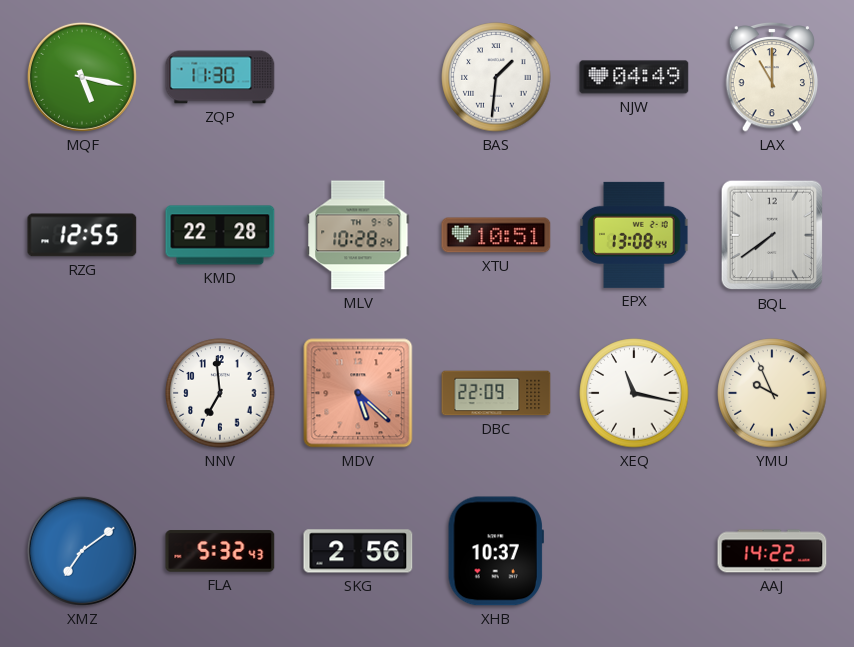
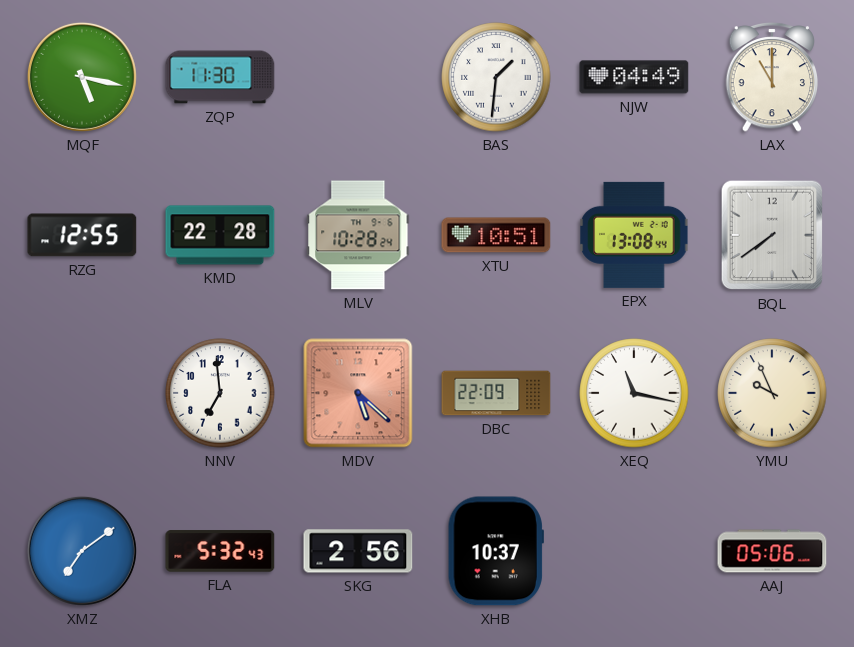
AAJ: 14:22 -> 05:06
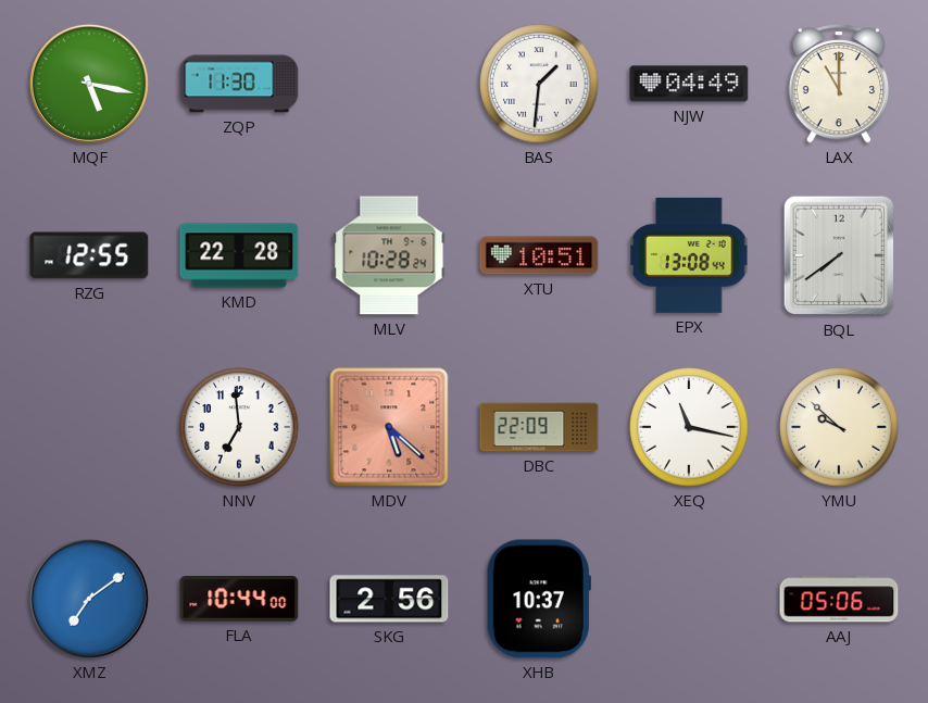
YMU: 9:56 -> 9:52
FLA: 5:32 -> 10:44
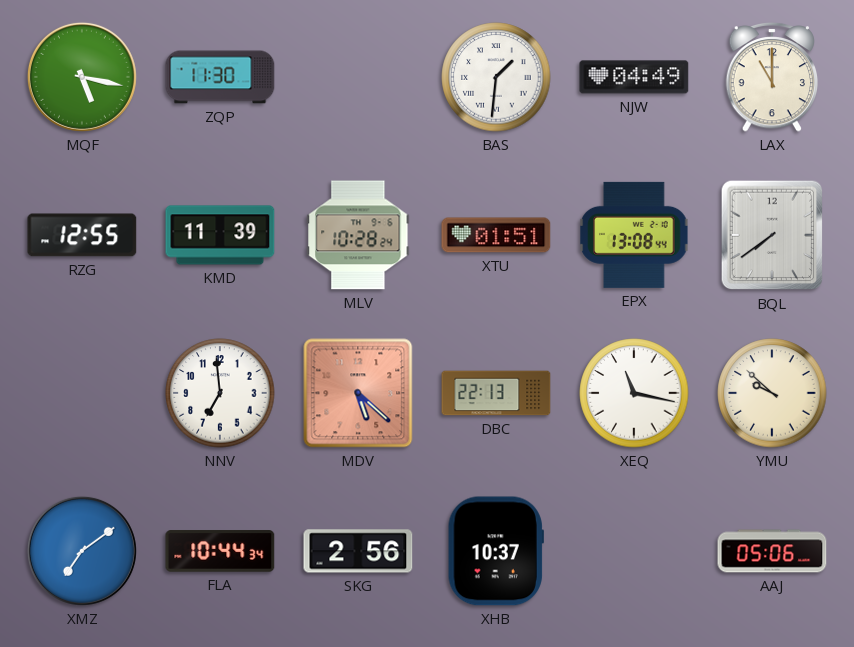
KMD: 22:28 -> 11:39
XTU: 10:51 -> 01:51
DBC: 22:09 -> 22:13
FLA: 10:44:00 -> 10:44:34
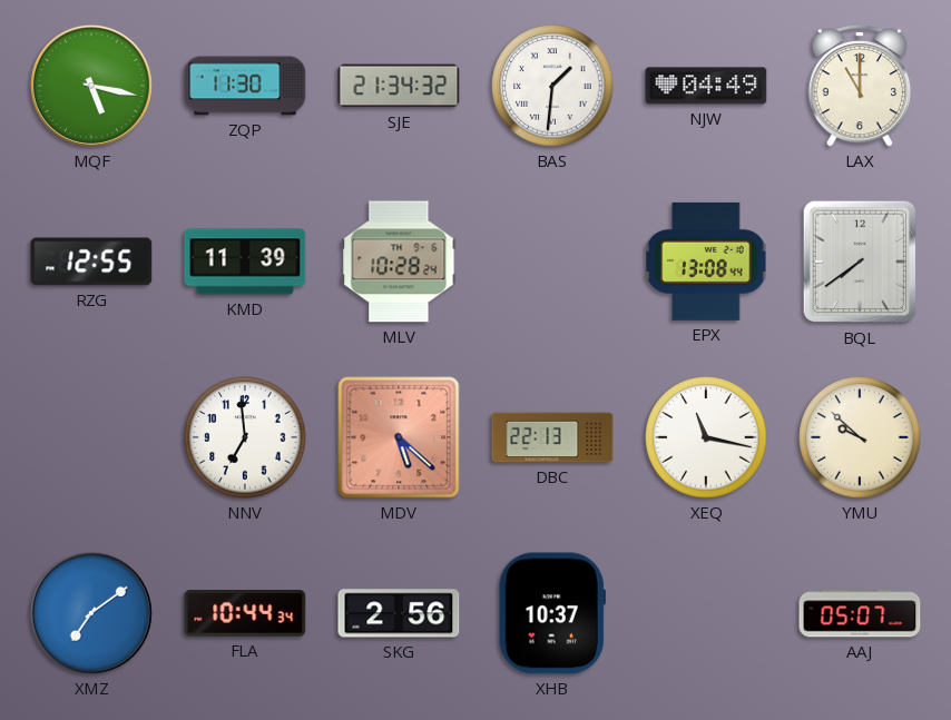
SJE: none -> 21:34
XTU: 01:51 -> none
AAJ: 05:06 -> 05:07
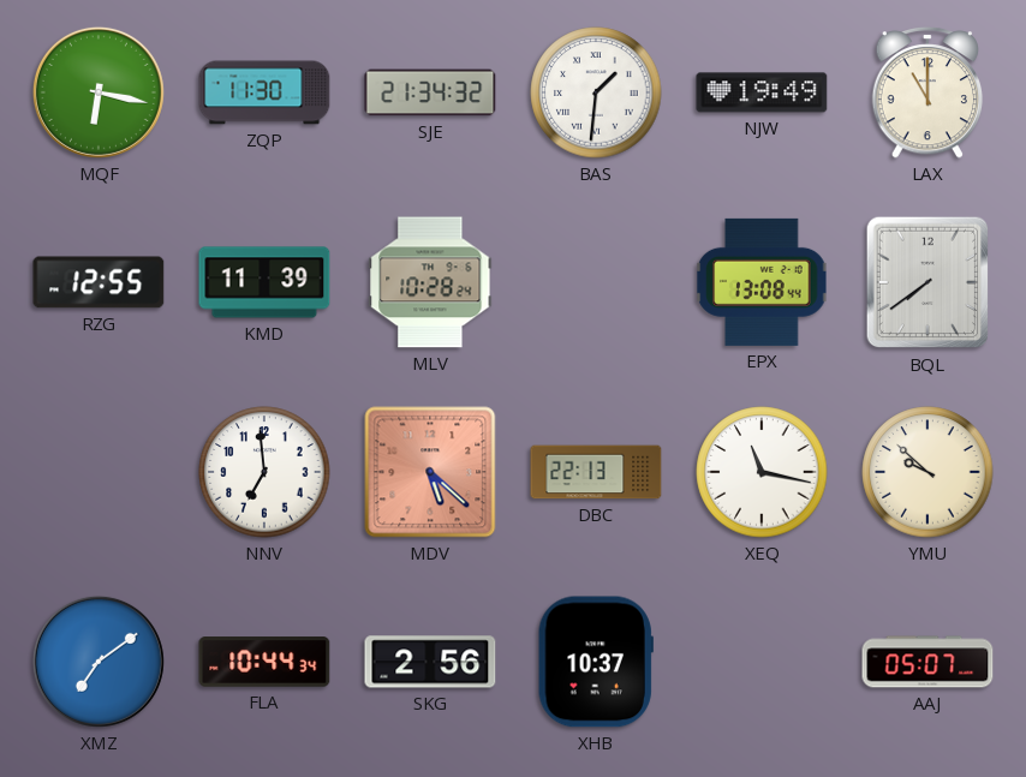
MQF: 5:17 -> 6:17
NJW: 04:49 -> 19:49
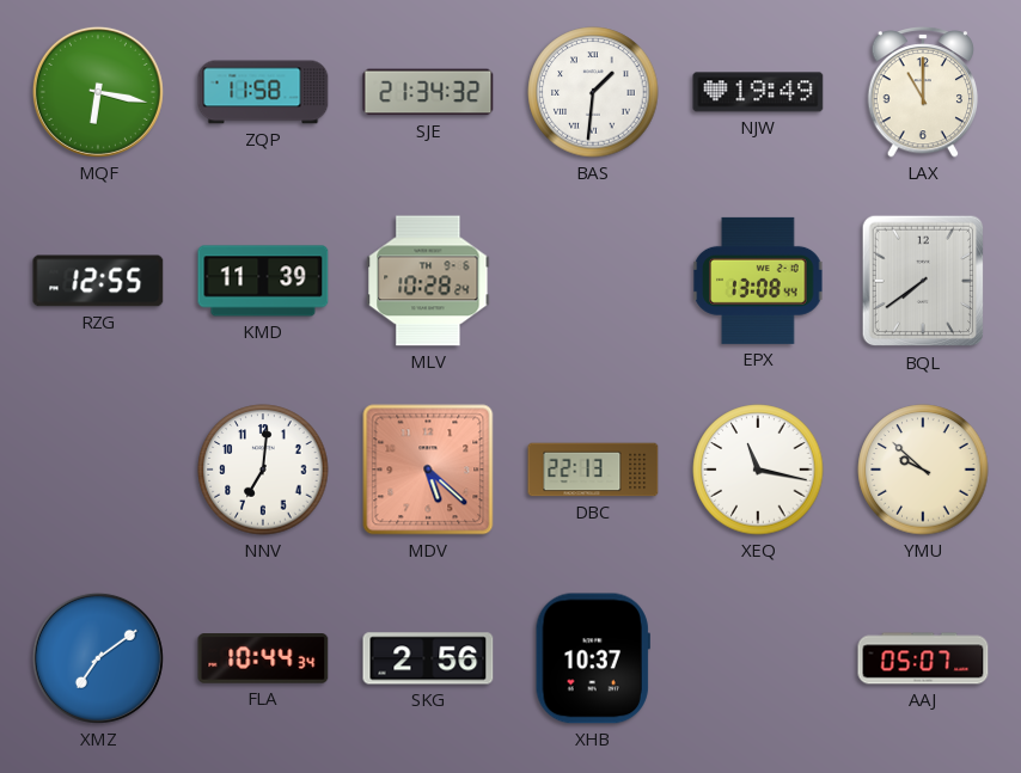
ZQP: 11:30 -> 11:58
NNV: 6:59 -> 7:01
